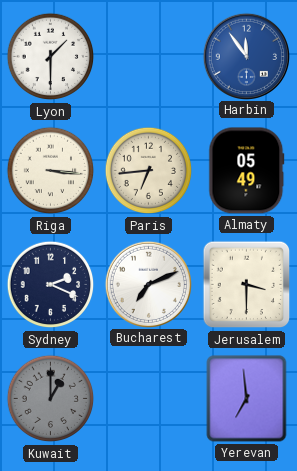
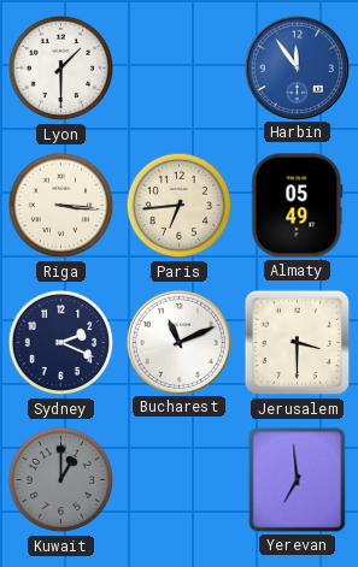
Bucharest: 7:11 -> 11:11
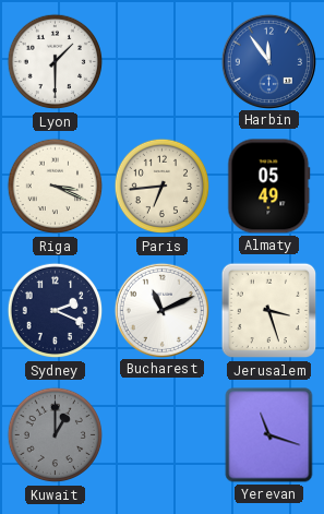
Riga: 3:16 -> 3:19
Jerusalem: 3:30 -> 3:27
Yerevan: 6:59 -> 11:18
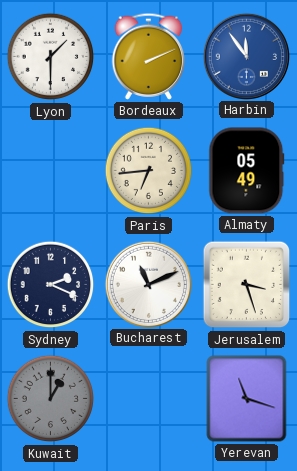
Bordeaux: none -> 2:11
Riga: 3:19 -> none
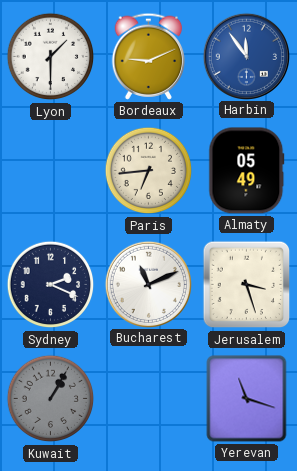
Bordeaux: 2:11 -> 9:11
Kuwait: 1:00 -> 1:05
